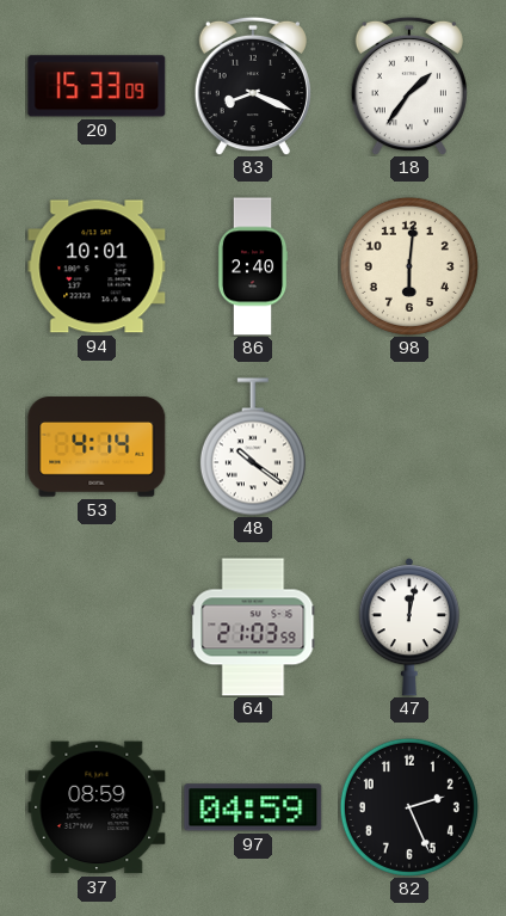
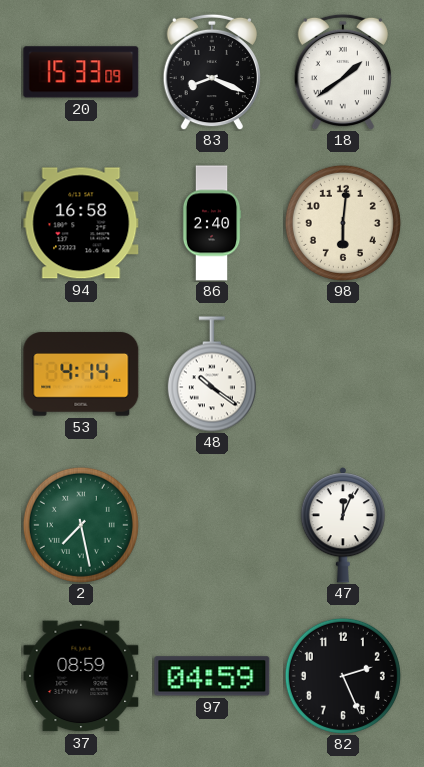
18: 1:36 -> 1:39
94: 10:01 -> 16:58
2: none -> 7:28
64: 21:03 -> none
47: 12:02 -> 12:04
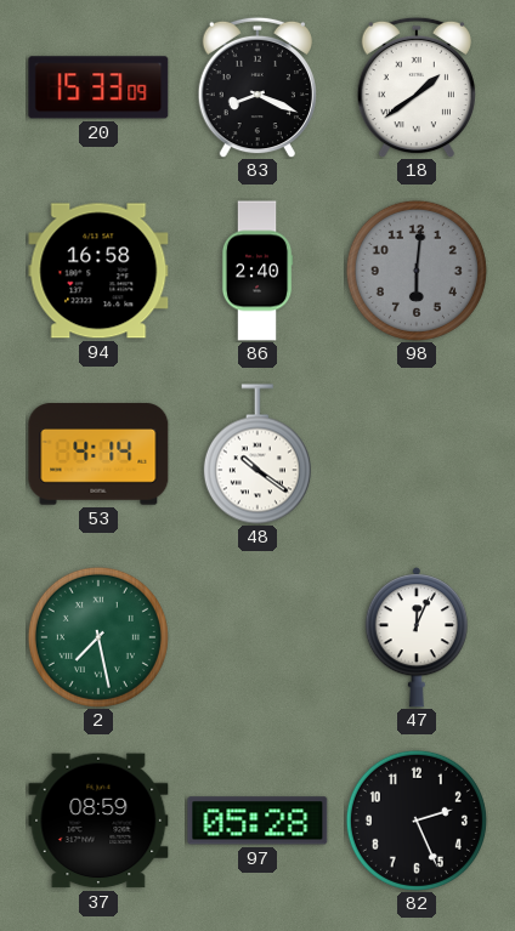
98 dial: cream -> grey
97: 04:59 -> 05:28
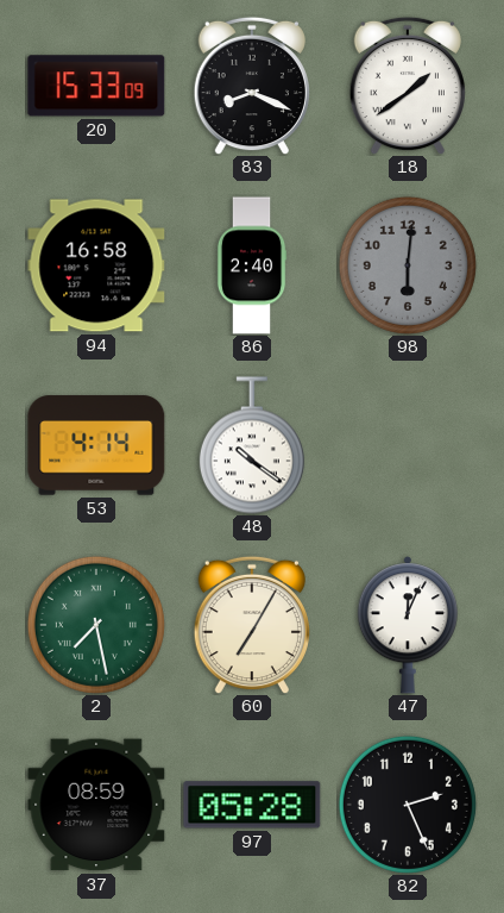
60: none -> 7:05
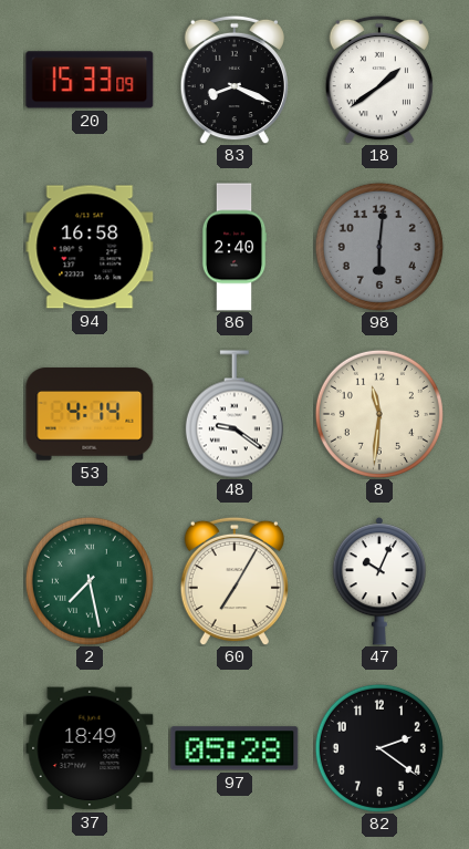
48: 10:21 -> 9:21
8: none -> 11:31
47: 12:04 -> 10:04
37: 08:59 -> 18:49
82: 2:26 -> 2:21
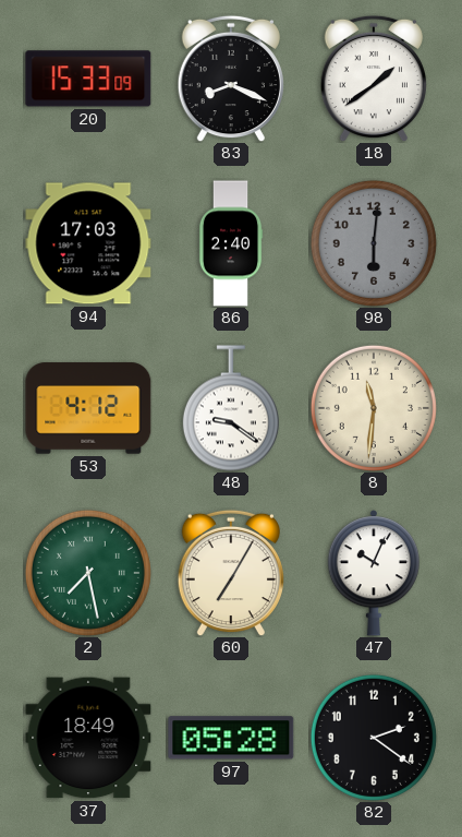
94: 16:58 -> 17:03
53: 4:14 -> 4:12
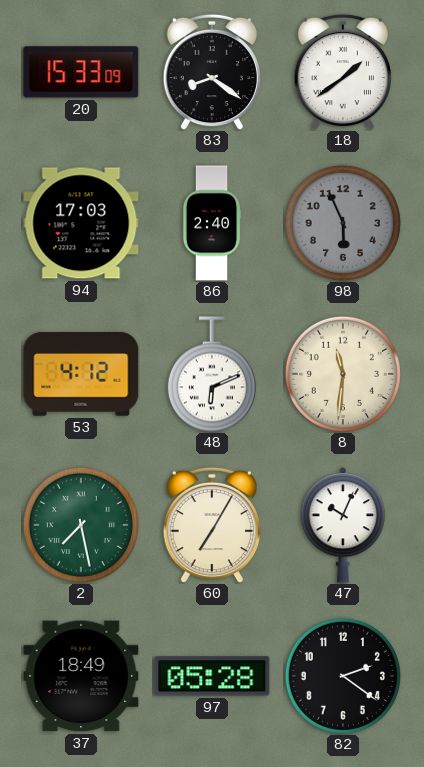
83: 8:19 -> 8:21
98: 6:01 -> 5:56
48: 9:21 -> 6:11
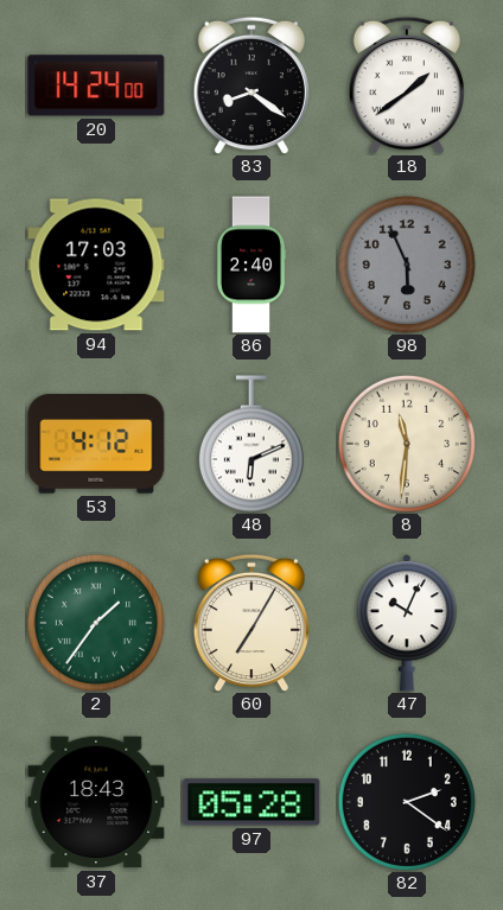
20: 15:33 -> 14:24
2: 7:28 -> 1:36
37: 18:49 -> 18:43
